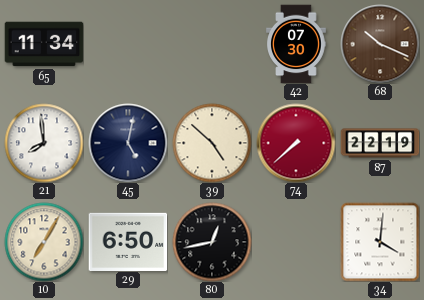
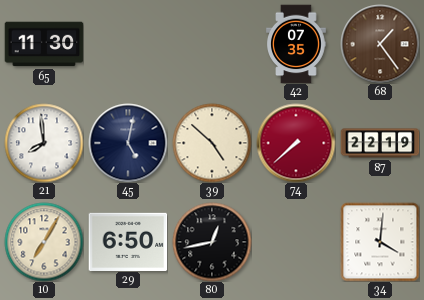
65: 11:34 -> 11:30
42: 07:30 -> 07:35
68: 10:19 -> 1:24
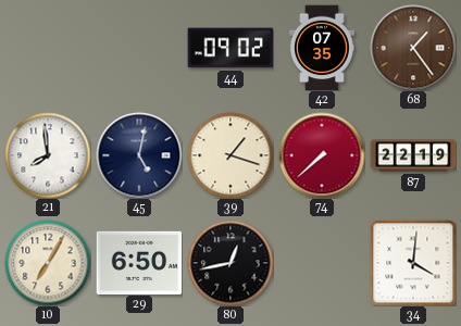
65: 11:30 -> none
44: none -> 09:02
39: 4:52 -> 1:18
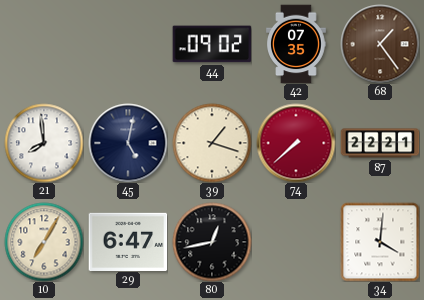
87: 22:19 -> 22:21
29: 6:50 -> 6:47
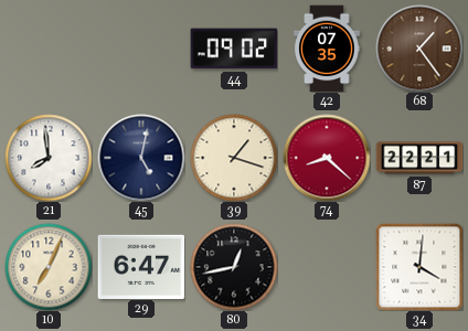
74: 7:38 -> 8:22
10: 7:05 -> 7:04
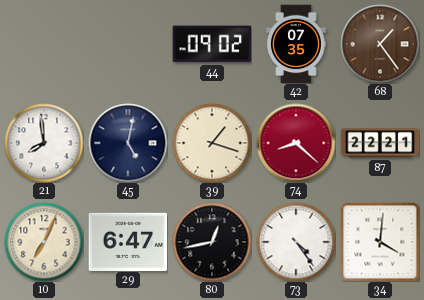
73: none -> 4:24
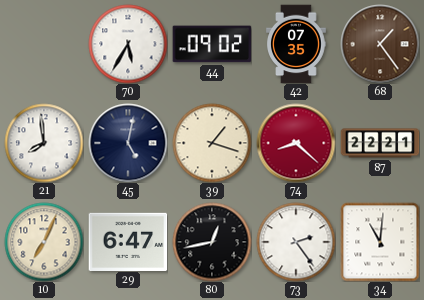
70: none -> 5:35
73: 4:24 -> 2:24
34: 4:01 -> 11:01
